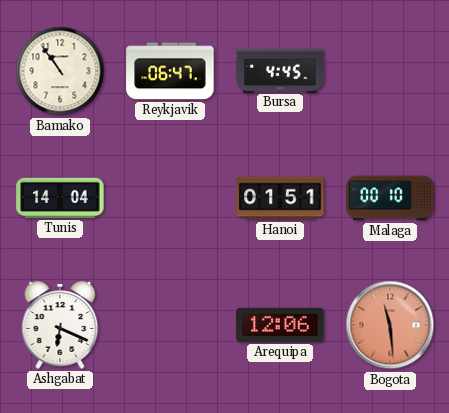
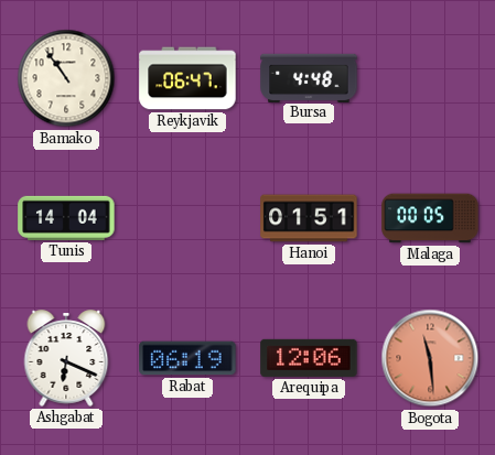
Bursa: 4:45 -> 4:48
Malaga: 00:10 -> 00:05
Rabat: none -> 06:19
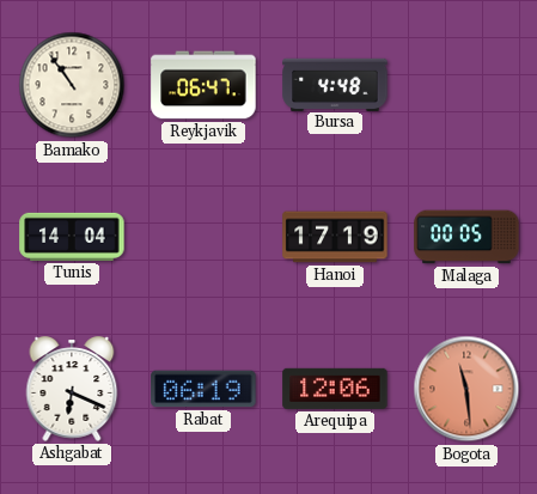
Hanoi: 01:51 -> 17:19
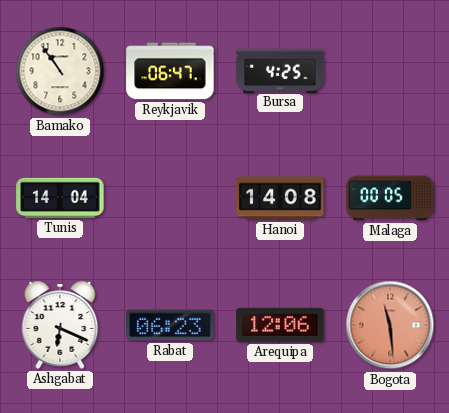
Bursa: 4:48 -> 4:25
Hanoi: 17:19 -> 14:08
Rabat: 06:19 -> 06:23
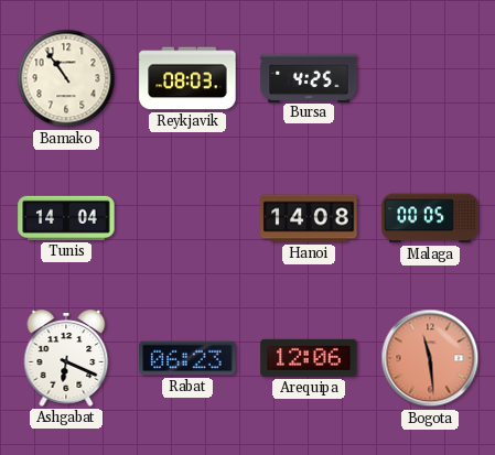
Reykjavik: 06:47 -> 08:03
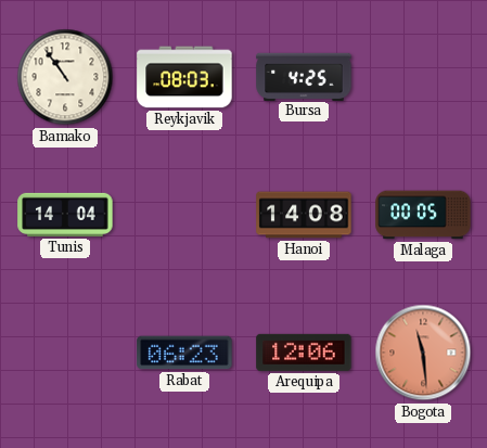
Ashgabat: 6:19 -> none
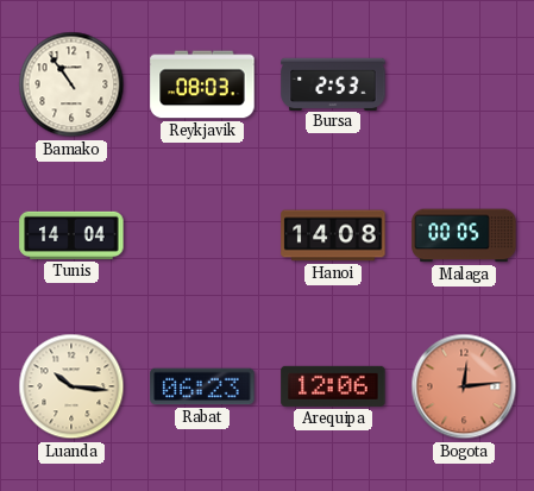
Bursa: 4:25 -> 2:53
Luanda: none -> 10:16
Bogota: 11:29 -> 12:14
